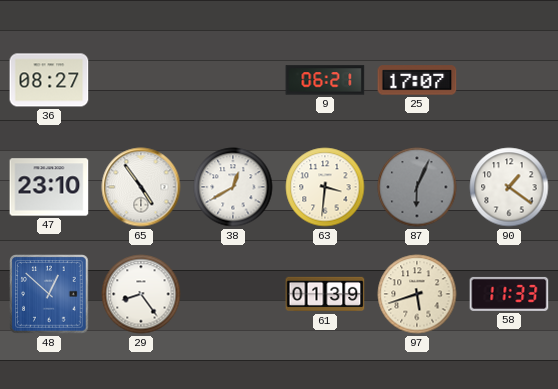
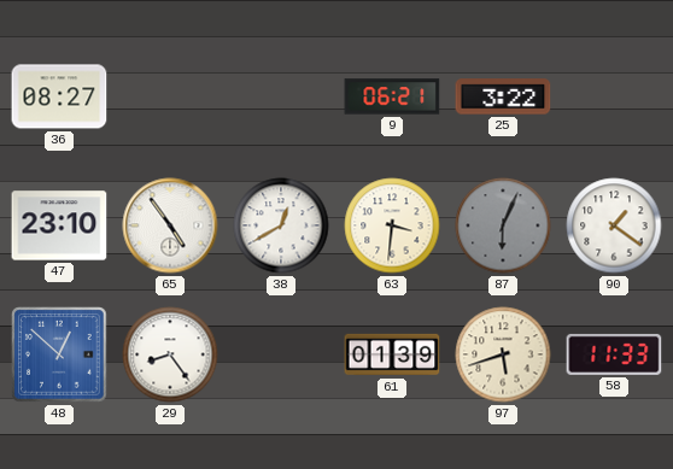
25: 17:07 -> 3:22
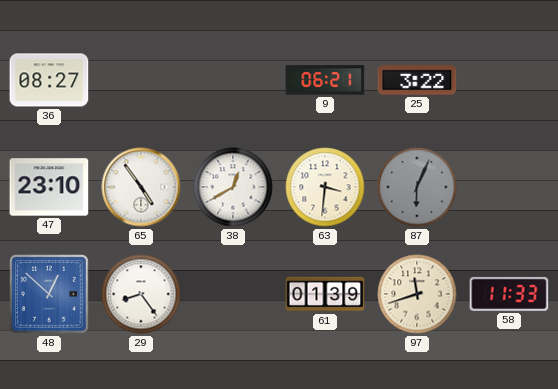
90: 1:21 -> none
97: 5:42 -> 11:42
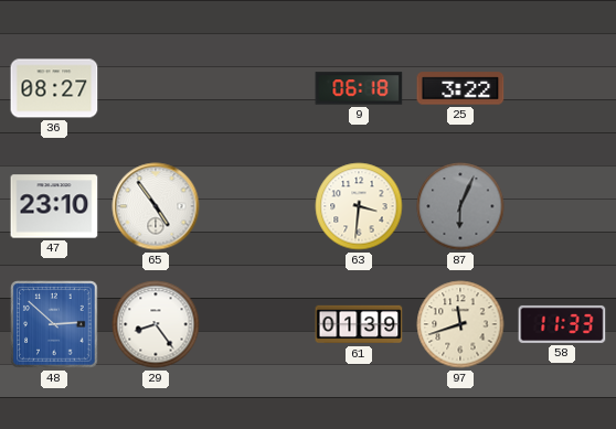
9: 06:21 -> 06:18
38: 12:40 -> none
48: 12:52 -> 2:52
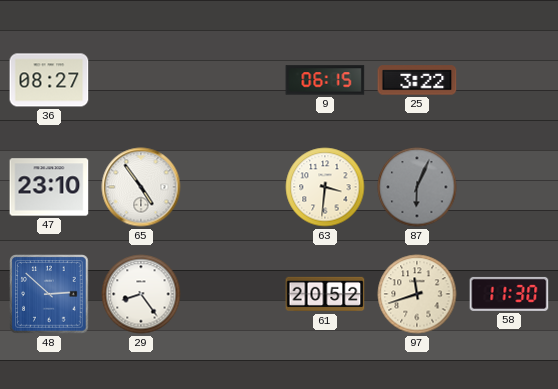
9: 06:18 -> 06:15
61: 01:39 -> 20:52
58: 11:33 -> 11:30
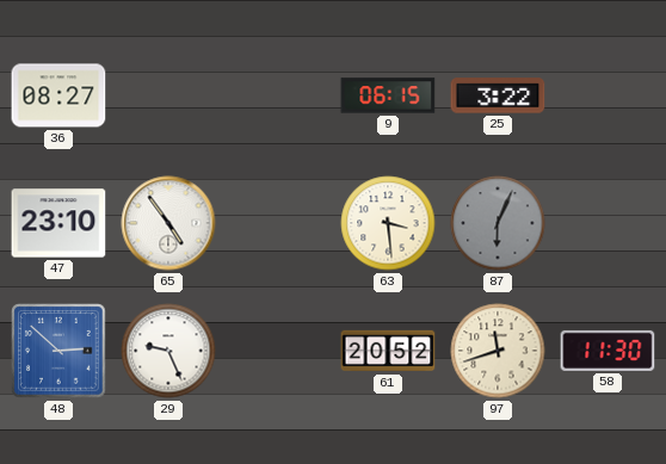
63: 3:31 -> 3:29
29: 8:24 -> 9:26
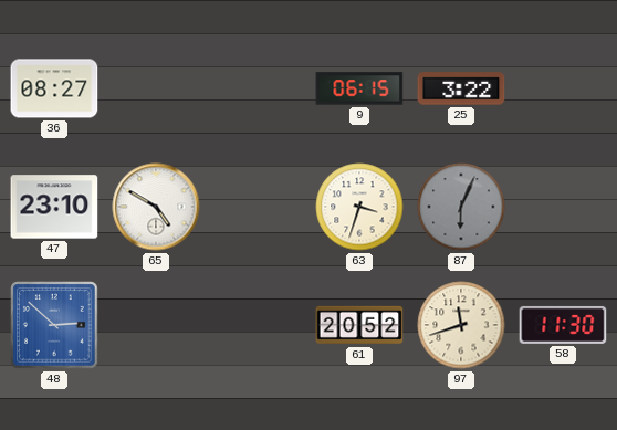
65: 4:54 -> 4:50
63: 3:29 -> 3:33
29: 9:26 -> none
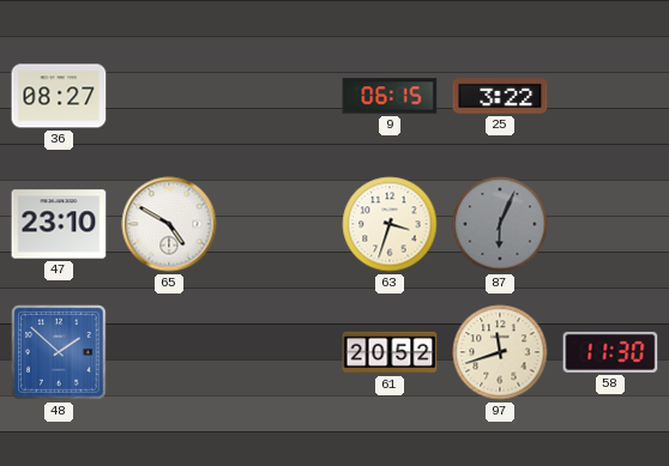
48: 2:52 -> 1:52
